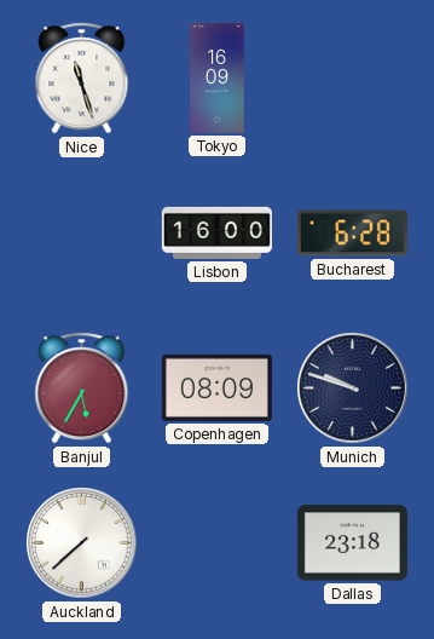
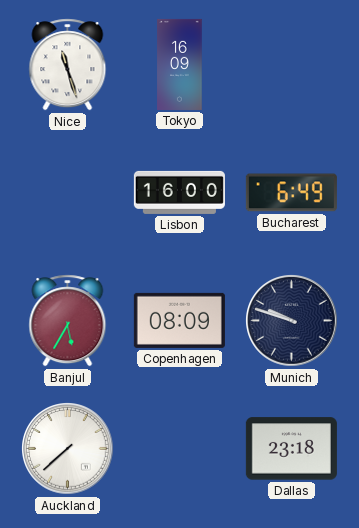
Bucharest: 6:28 -> 6:49
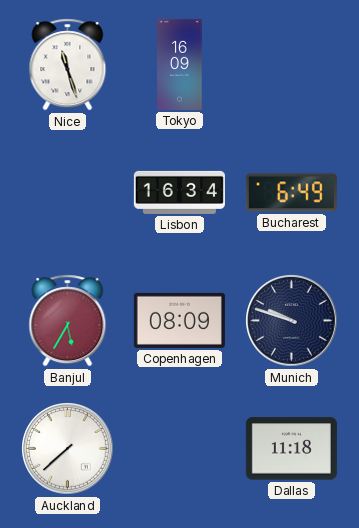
Lisbon: 16:00 -> 16:34
Dallas: 23:18 -> 11:18
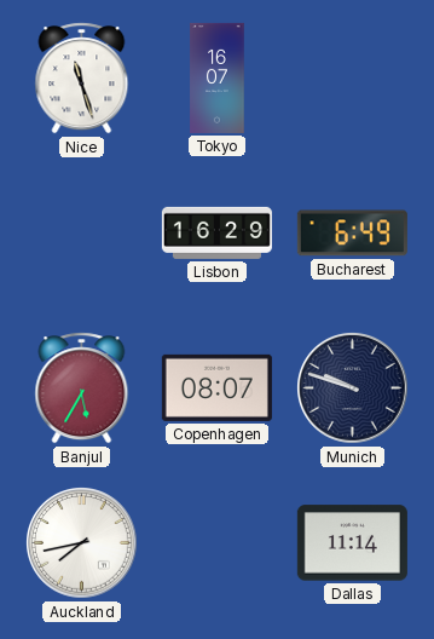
Tokyo: 16:09 -> 16:07
Lisbon: 16:34 -> 16:29
Copenhagen: 08:09 -> 08:07
Auckland: 7:38 -> 7:43
Dallas: 11:18 -> 11:14
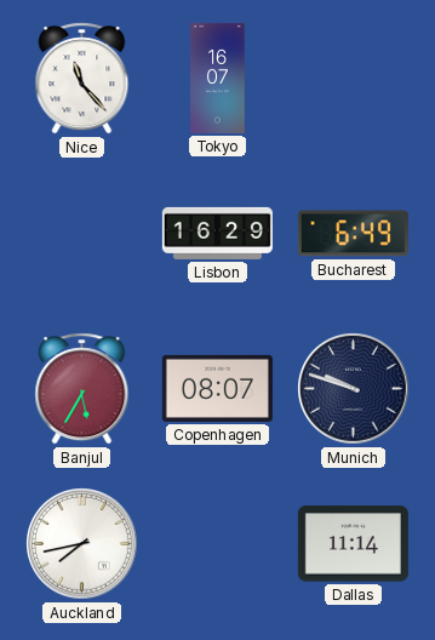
Nice: 11:27 -> 11:23
